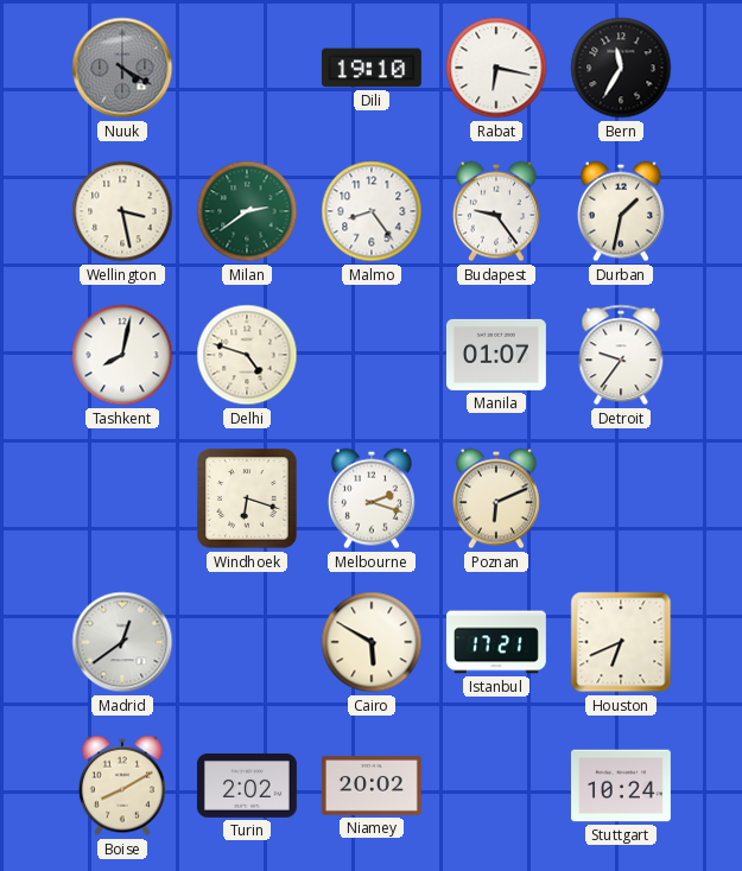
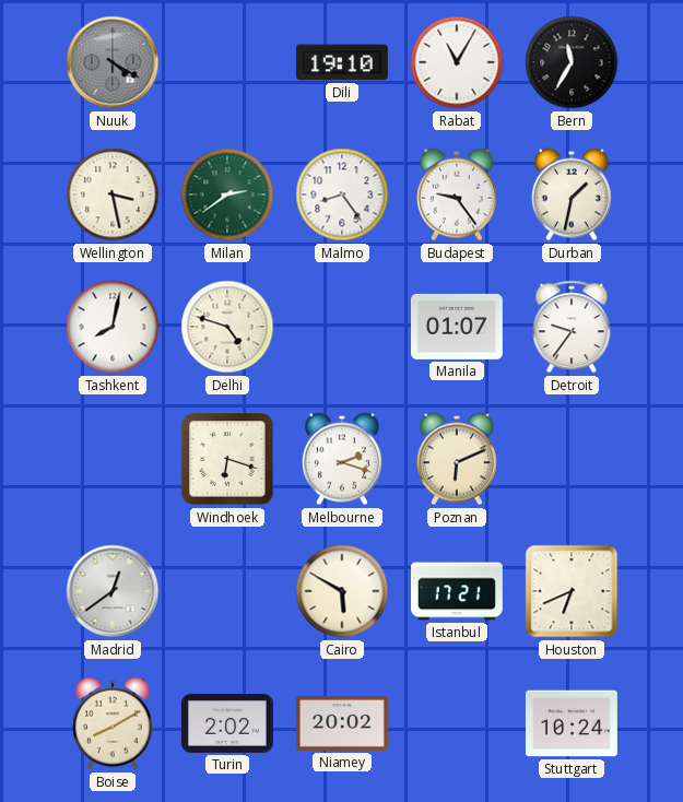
Rabat: 6:17 -> 11:05
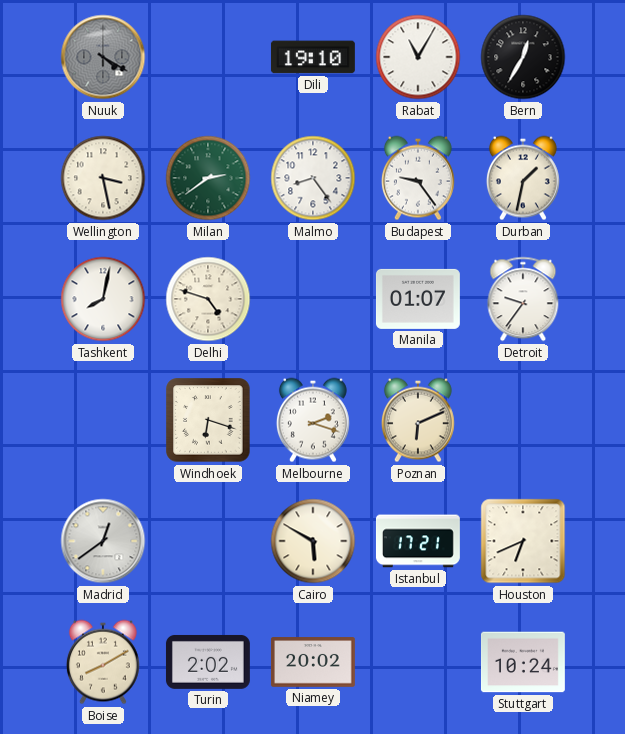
Bern: 11:35 -> 12:35
